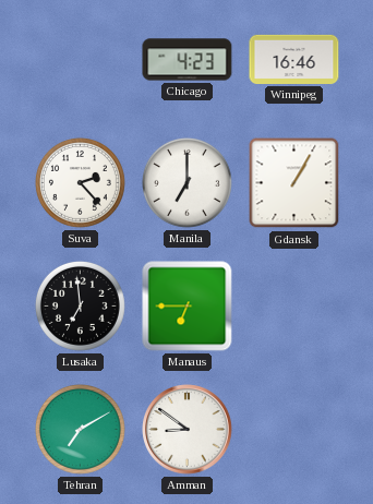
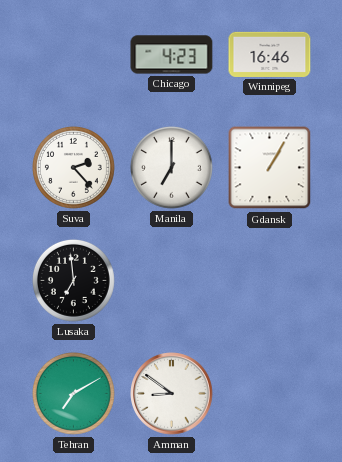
Manaus: 6:45 -> none
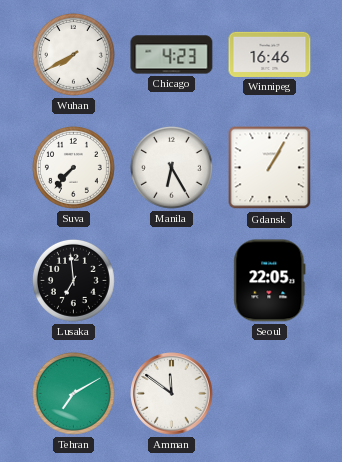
Wuhan: none -> 7:40
Suva: 2:23 -> 7:37
Manila: 7:00 -> 6:25
Seoul: none -> 22:05
Amman: 8:51 -> 11:51
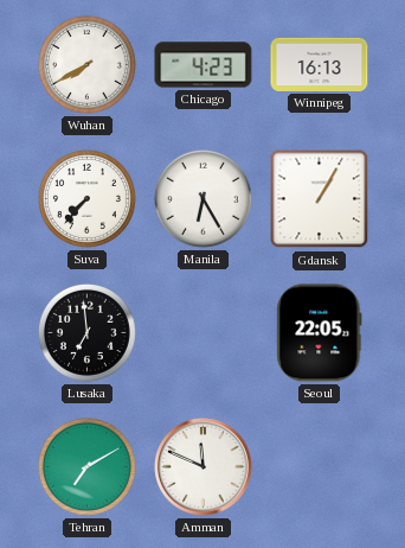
Winnipeg: 16:46 -> 16:13
Amman: 11:51 -> 11:49
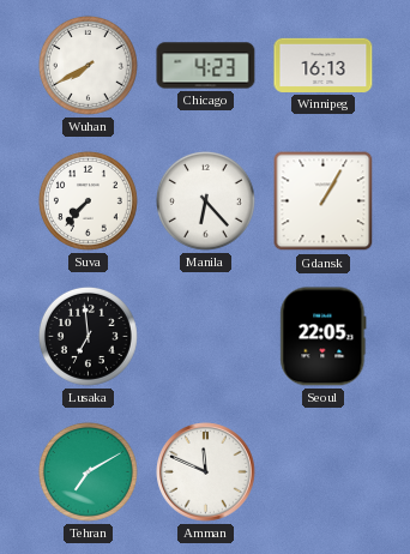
Manila: 6:25 -> 6:23
